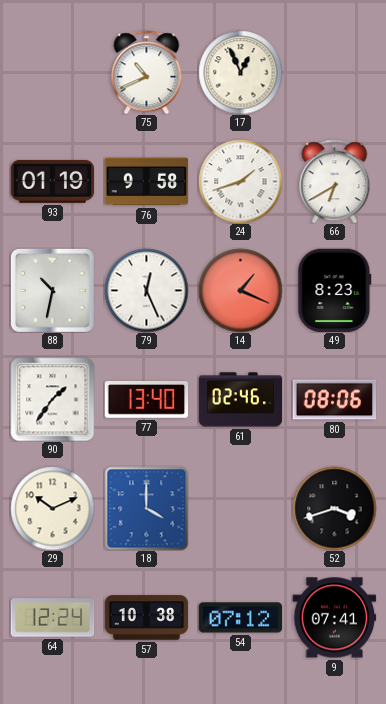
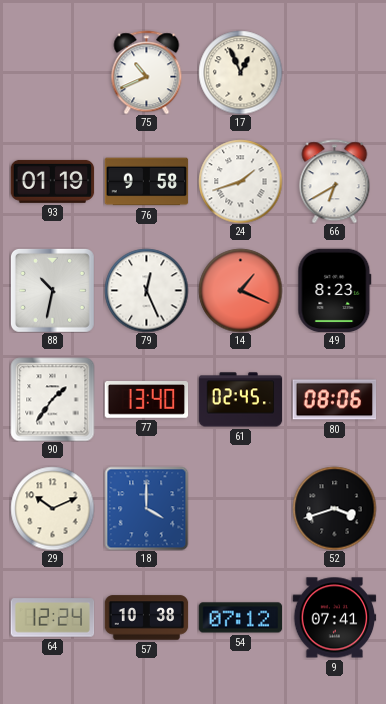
61: 02:46 -> 02:45
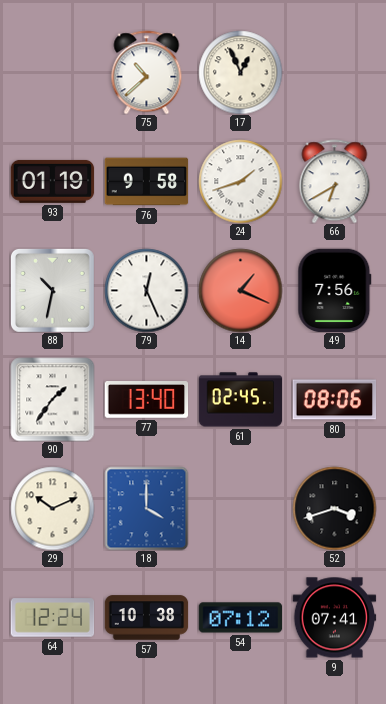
75: 10:41 -> 10:38
49: 8:23 -> 7:56
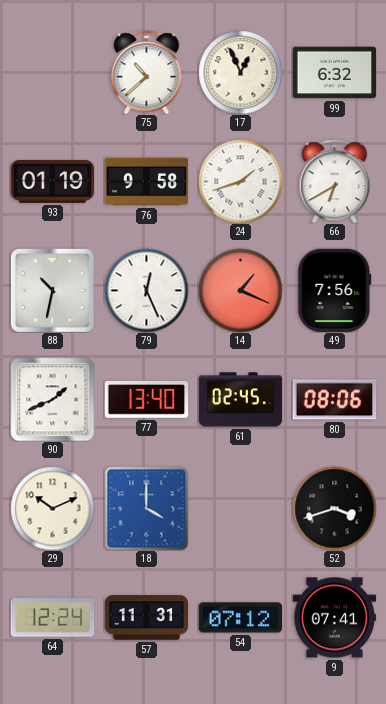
99: none -> 6:32
90: 1:36 -> 1:41
57: 10:38 -> 11:31
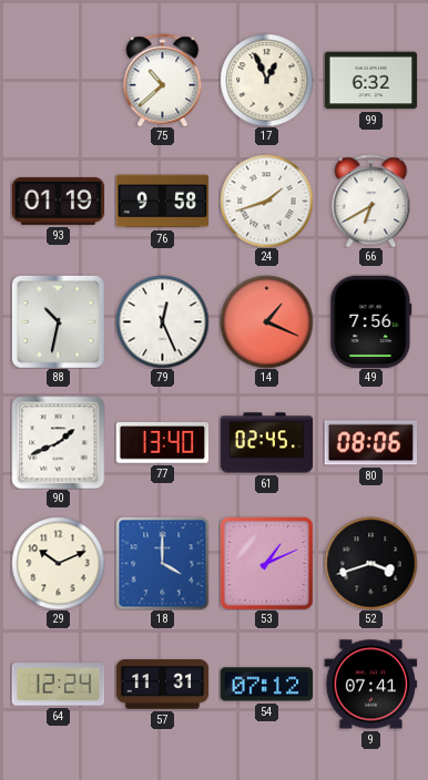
53: none -> 1:11
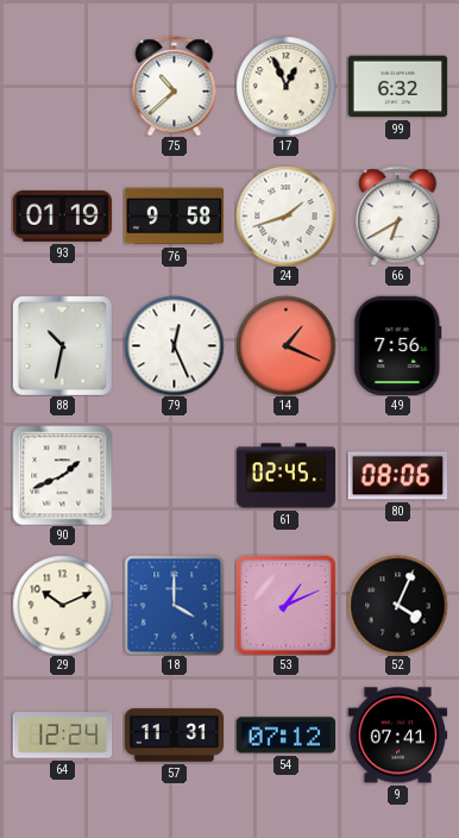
77: 13:40 -> none
52: 3:42 -> 4:04
